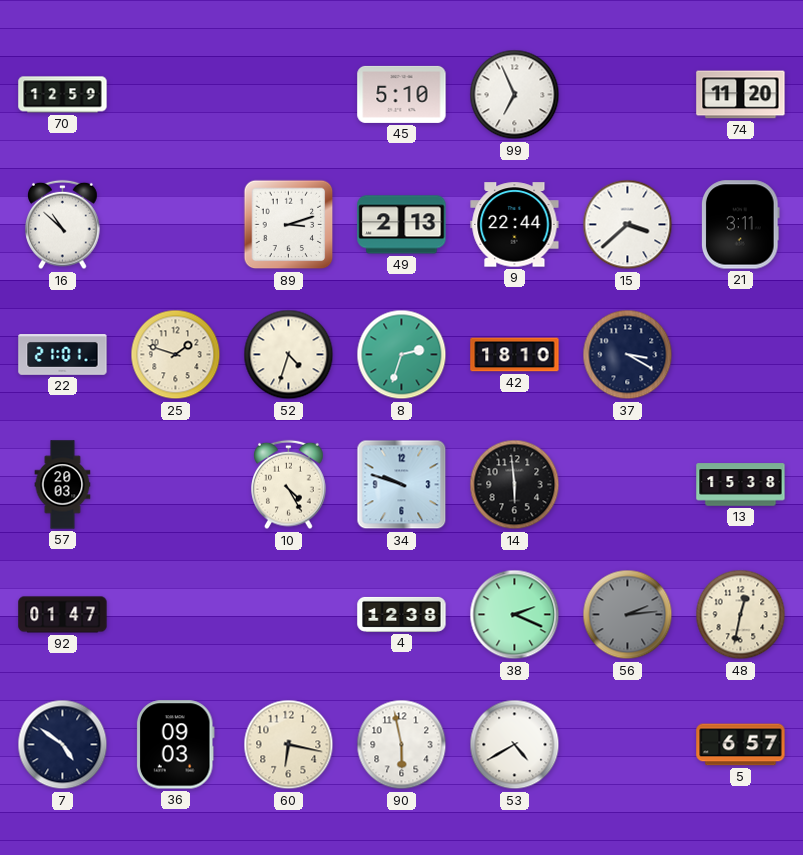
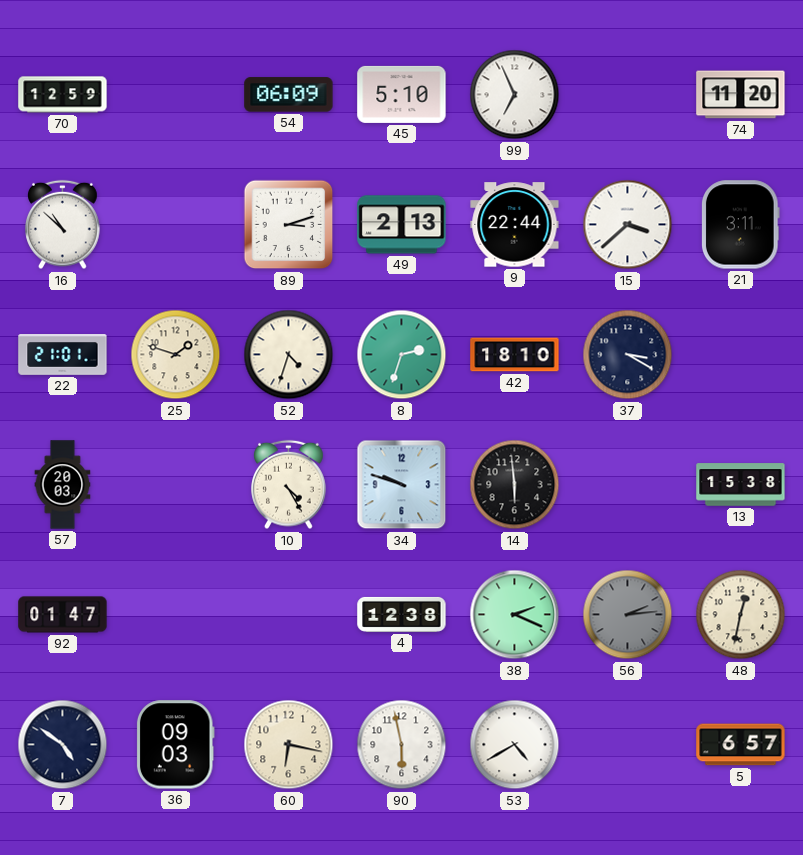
54: none -> 06:09
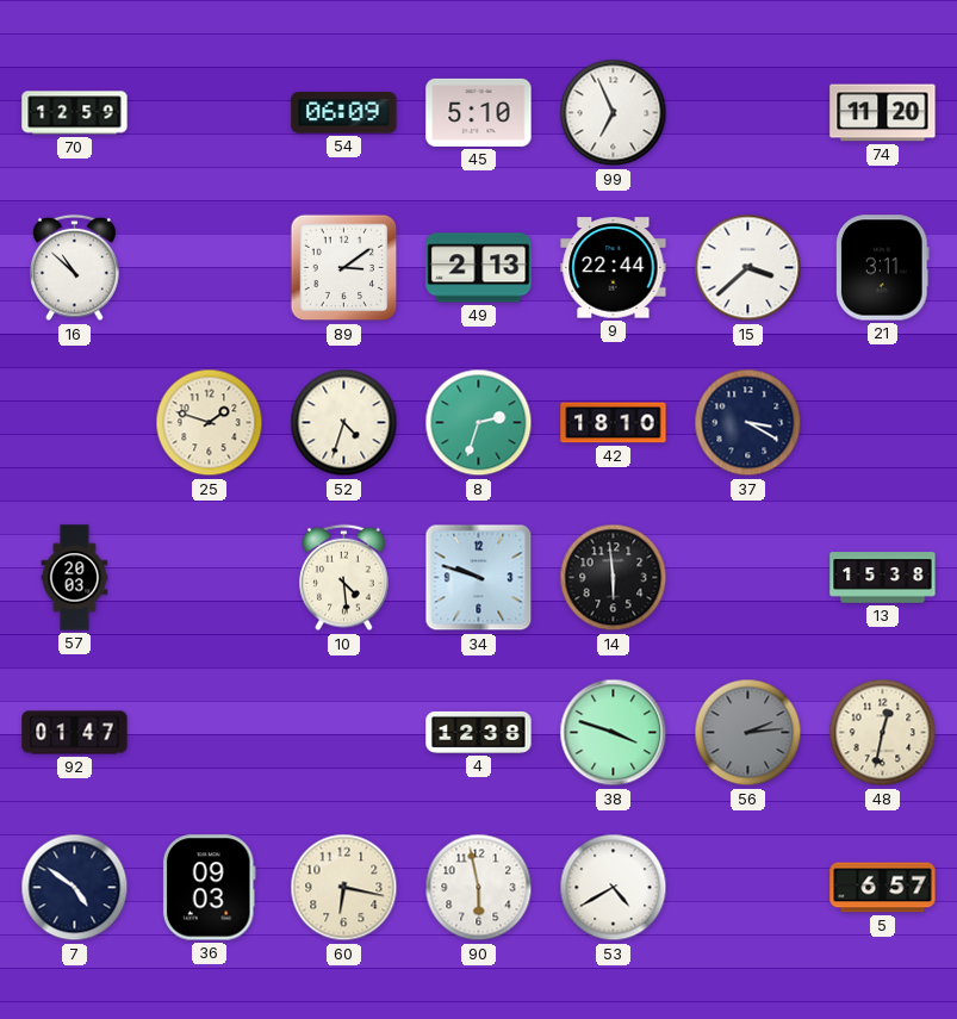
89: 3:12 -> 3:09
22: 21:01 -> none
10: 4:25 -> 4:29
38: 2:19 -> 3:48
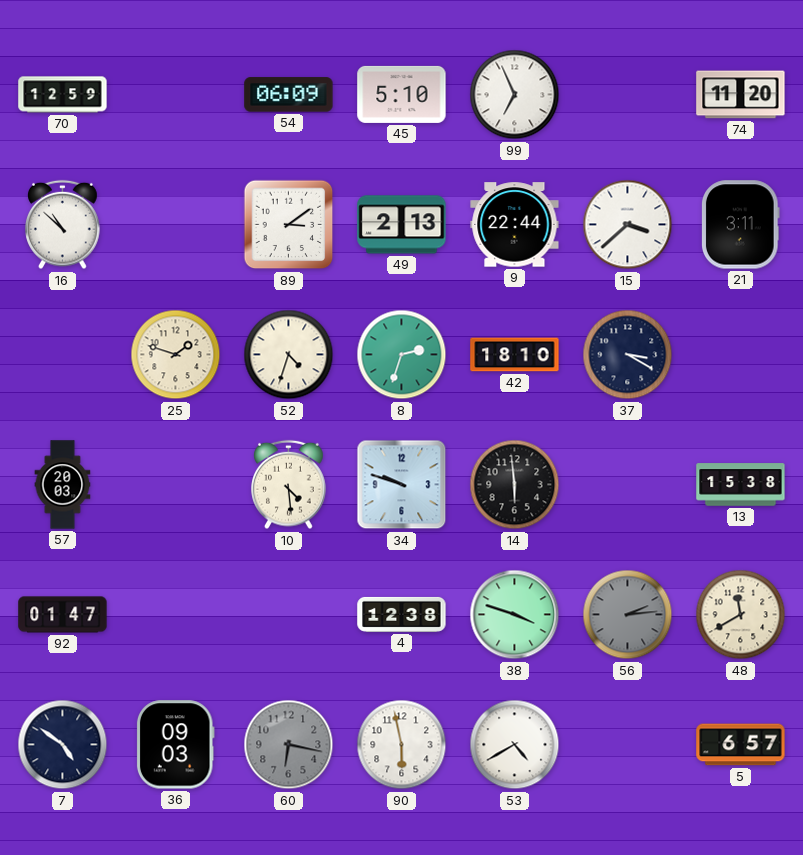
48: 12:32 -> 11:40
60 dial: cream -> grey
